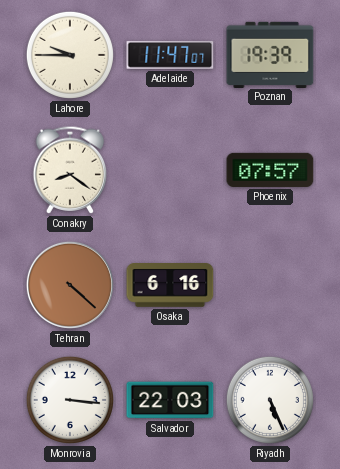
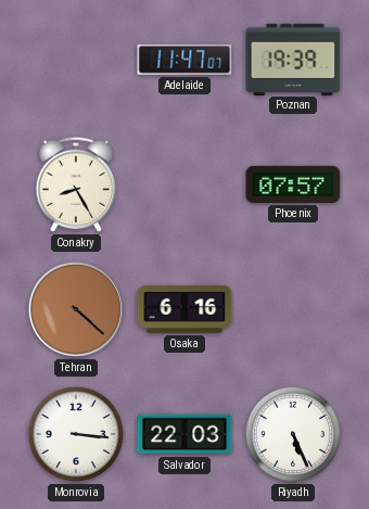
Lahore: 9:45 -> none
Conakry: 8:21 -> 8:25
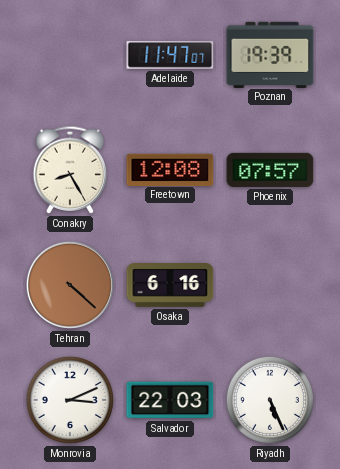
Freetown: none -> 12:08
Monrovia: 3:16 -> 3:11
